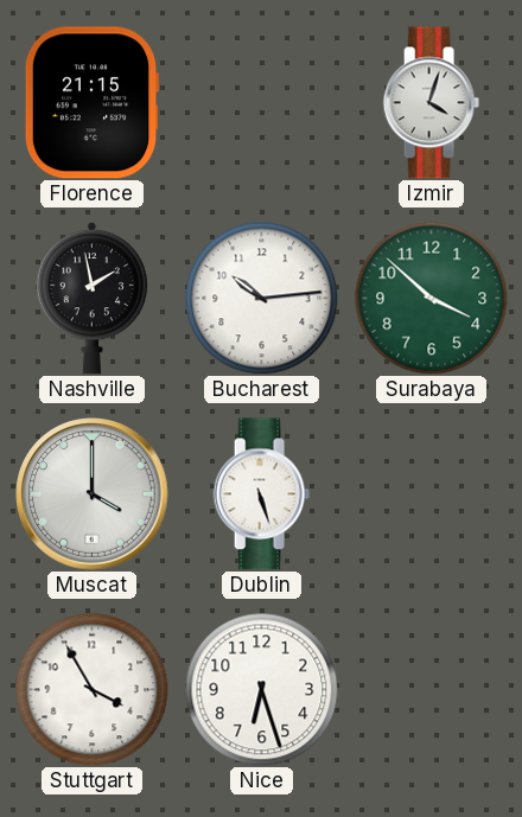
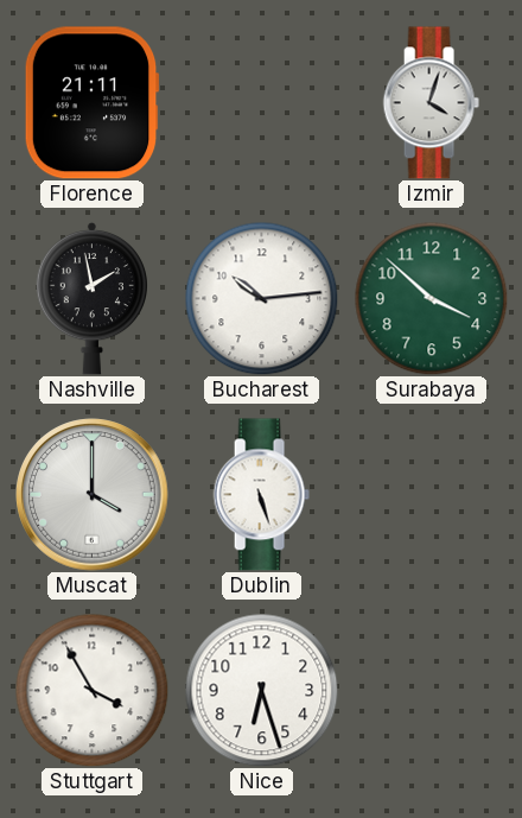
Florence: 21:15 -> 21:11
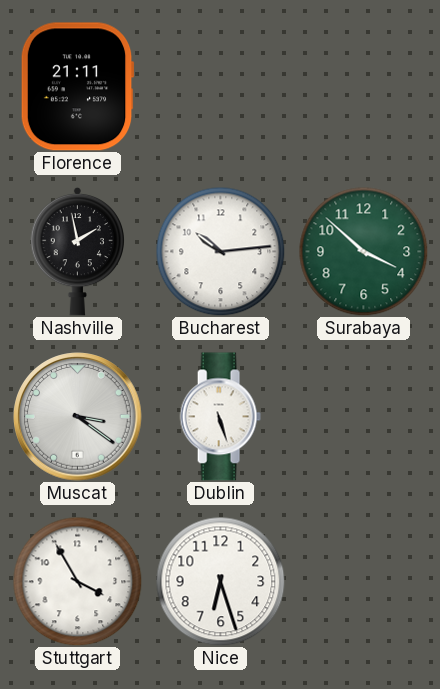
Izmir: 4:03 -> none
Muscat: 4:00 -> 3:21
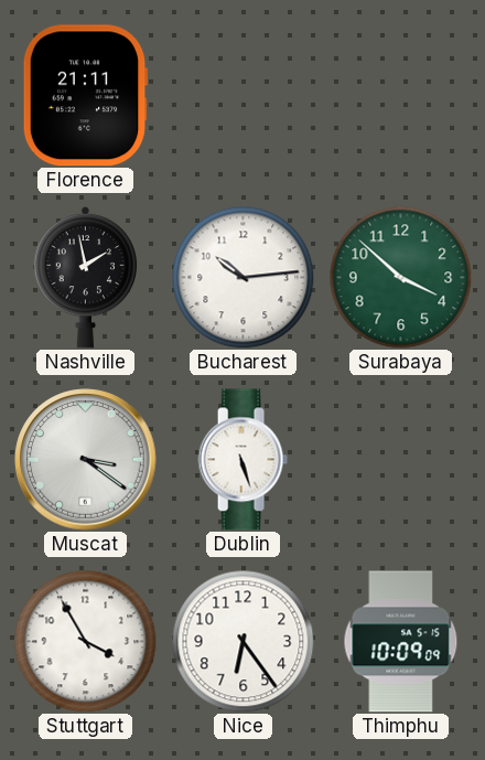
Nice: 6:27 -> 6:24
Thimphu: none -> 10:09
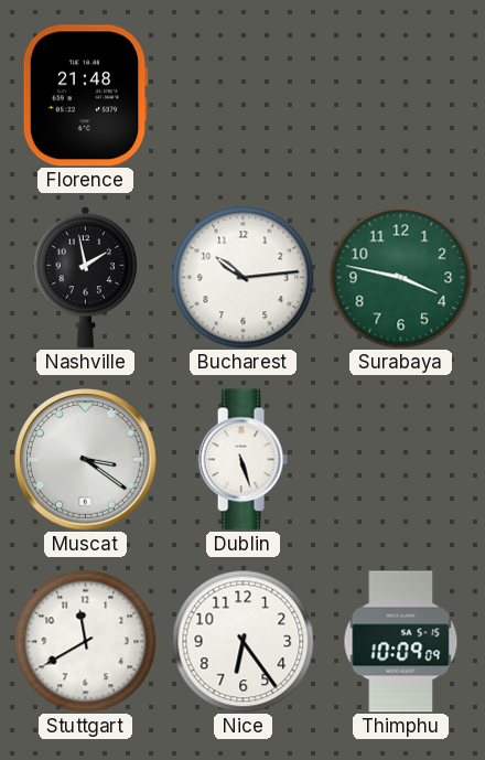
Florence: 21:11 -> 21:48
Surabaya: 3:52 -> 3:47
Stuttgart: 3:55 -> 11:40
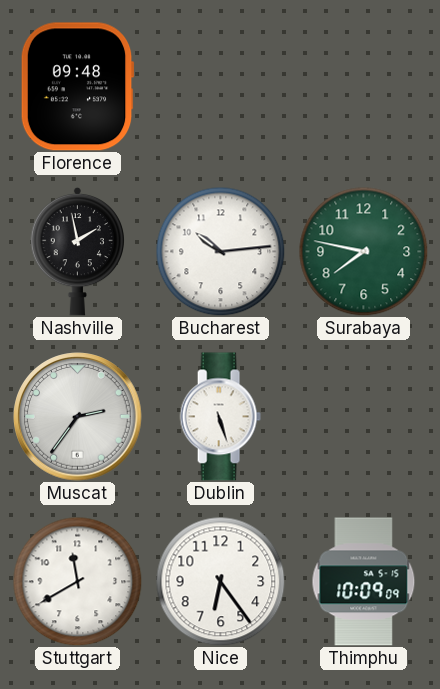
Florence: 21:48 -> 09:48
Surabaya: 3:47 -> 7:47
Muscat: 3:21 -> 2:36
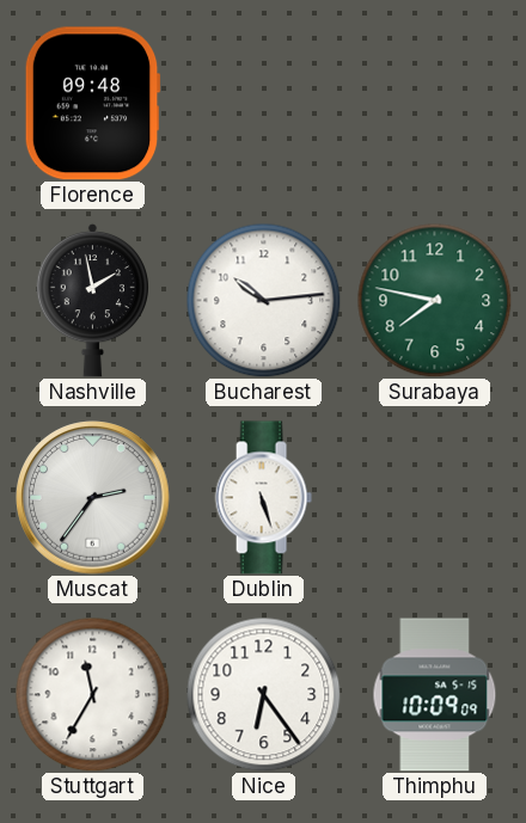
Stuttgart: 11:40 -> 11:35
